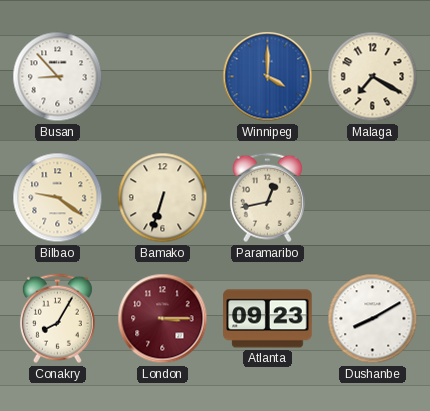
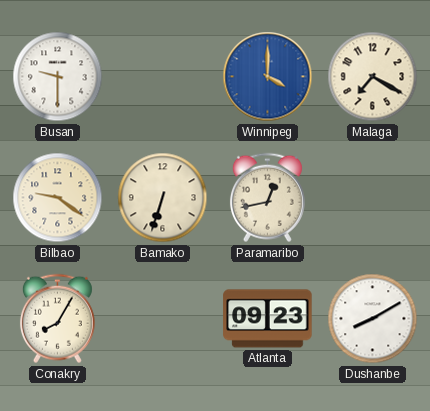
Busan: 8:53 -> 9:30
London: 3:15 -> none
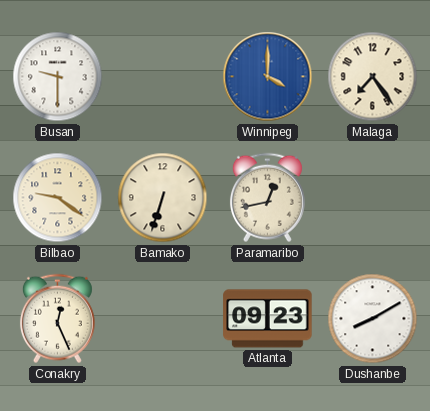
Malaga: 7:20 -> 7:24
Conakry: 8:05 -> 12:26
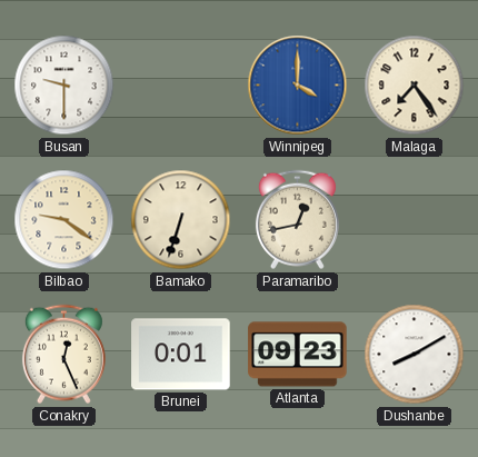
Brunei: none -> 0:01
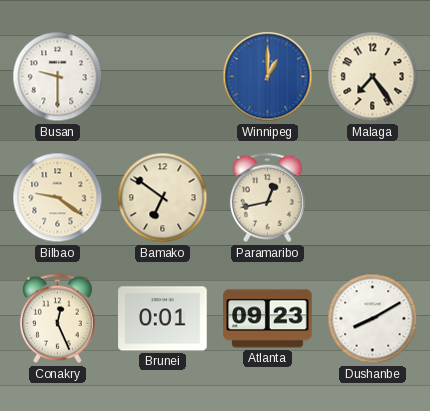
Winnipeg: 4:00 -> 1:00
Bamako: 6:33 -> 6:51
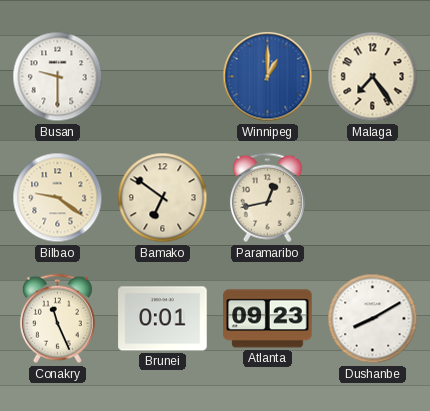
Conakry: 12:26 -> 11:26
